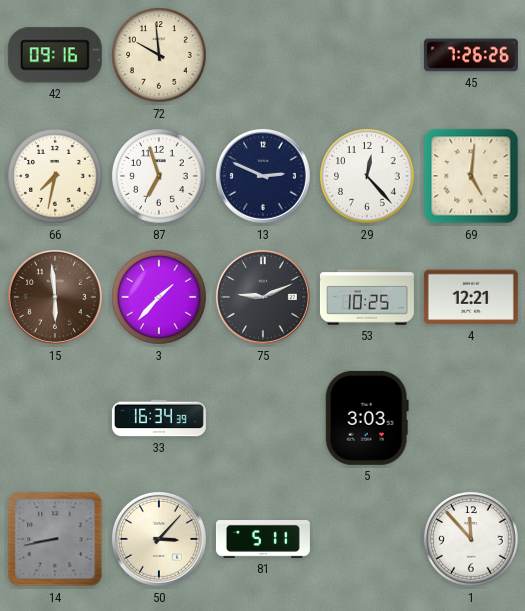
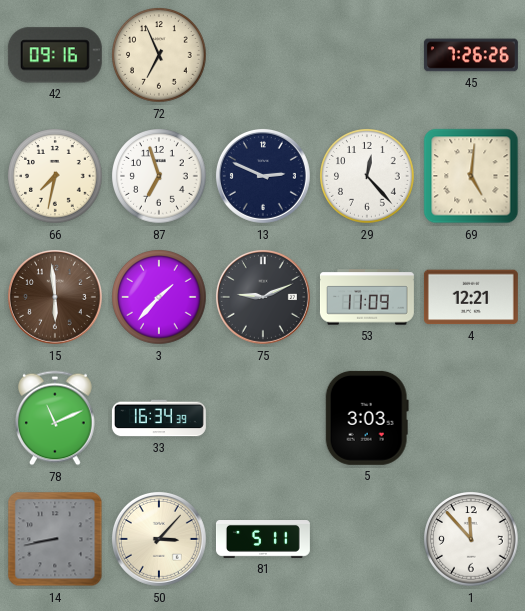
72: 9:59 -> 6:56
53: 10:25 -> 11:09
78: none -> 11:11
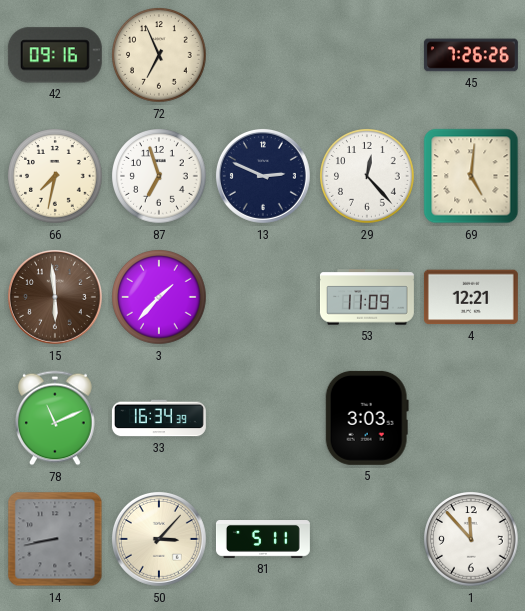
75: 9:11 -> none
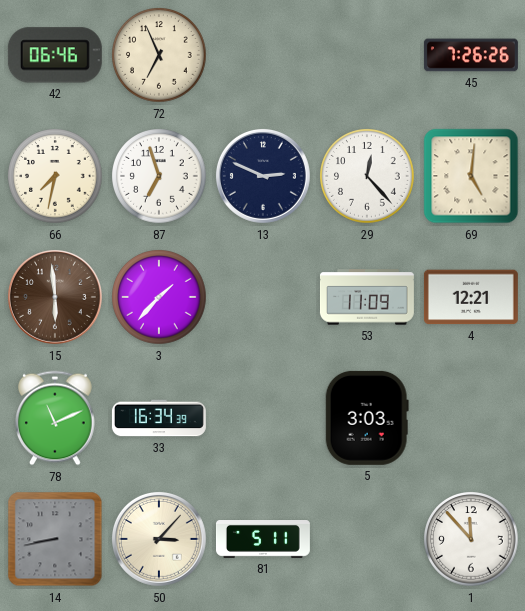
42: 09:16 -> 06:46
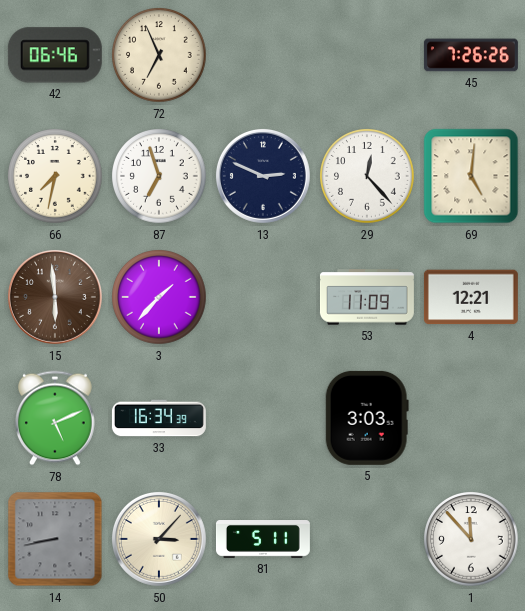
78: 11:11 -> 5:11
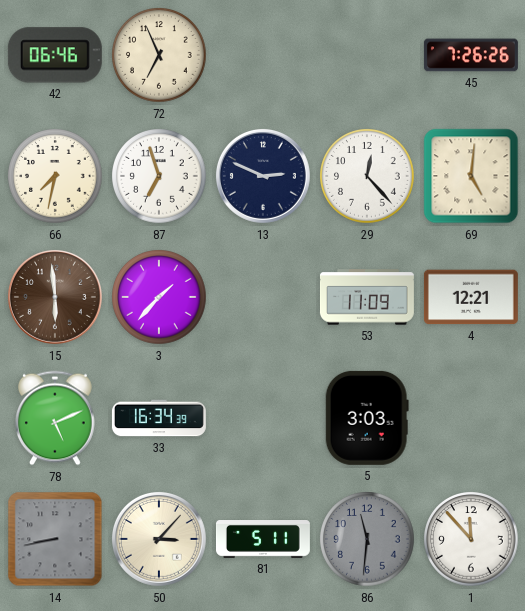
86: none -> 11:31
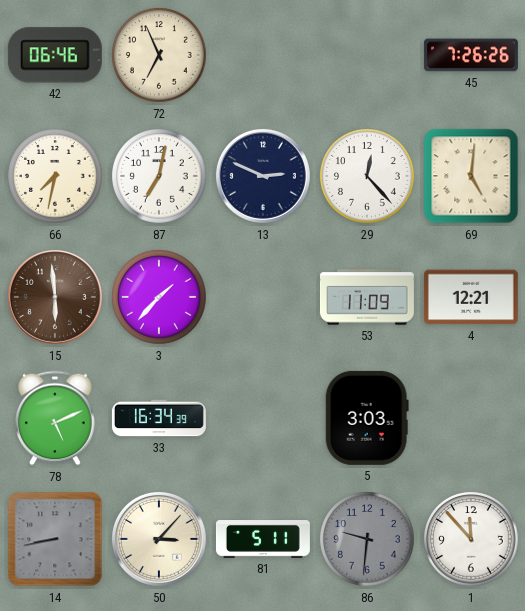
87: 6:57 -> 7:02
86: 11:31 -> 9:31
